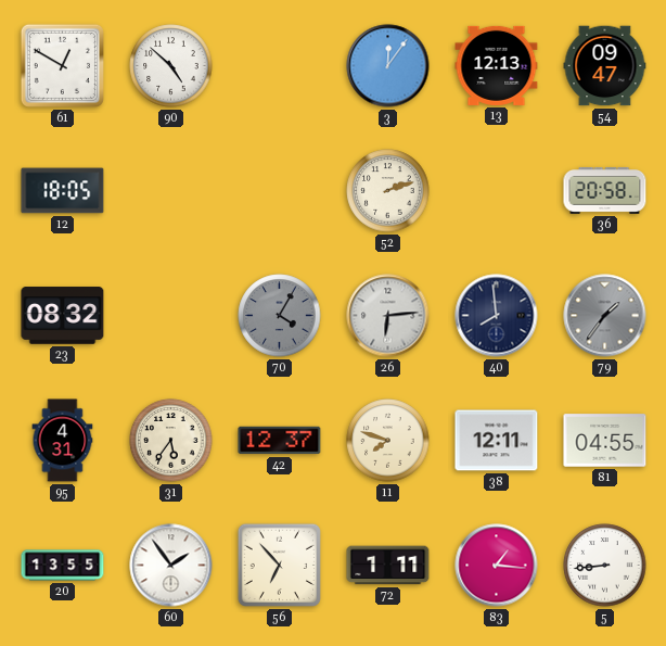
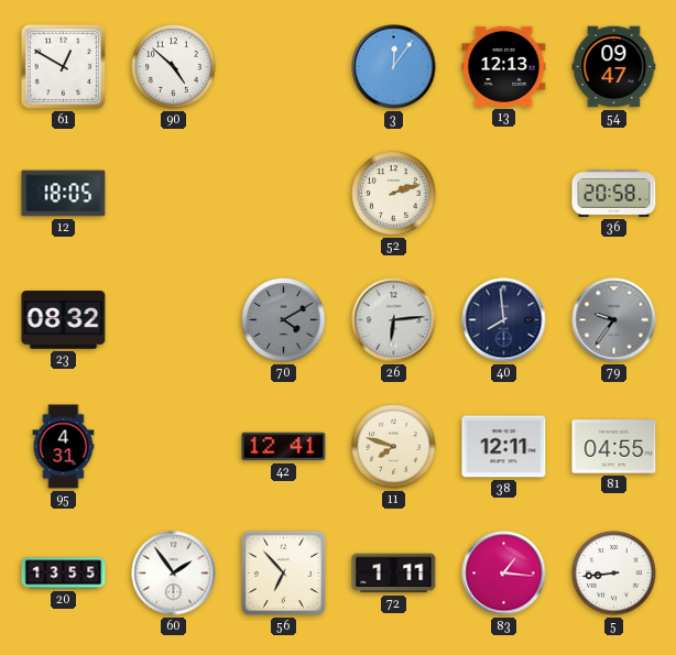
70: 4:05 -> 4:10
79: 1:36 -> 9:36
31: 5:36 -> none
42: 12:37 -> 12:41
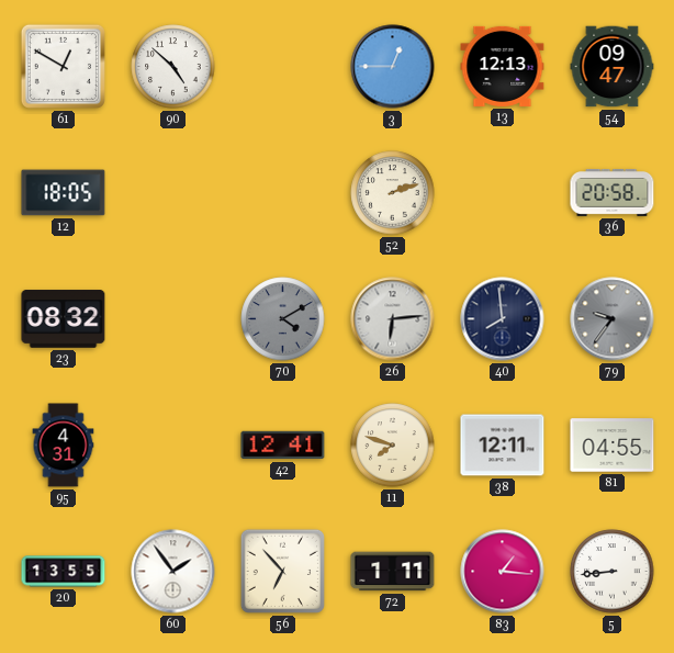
3: 12:06 -> 12:45
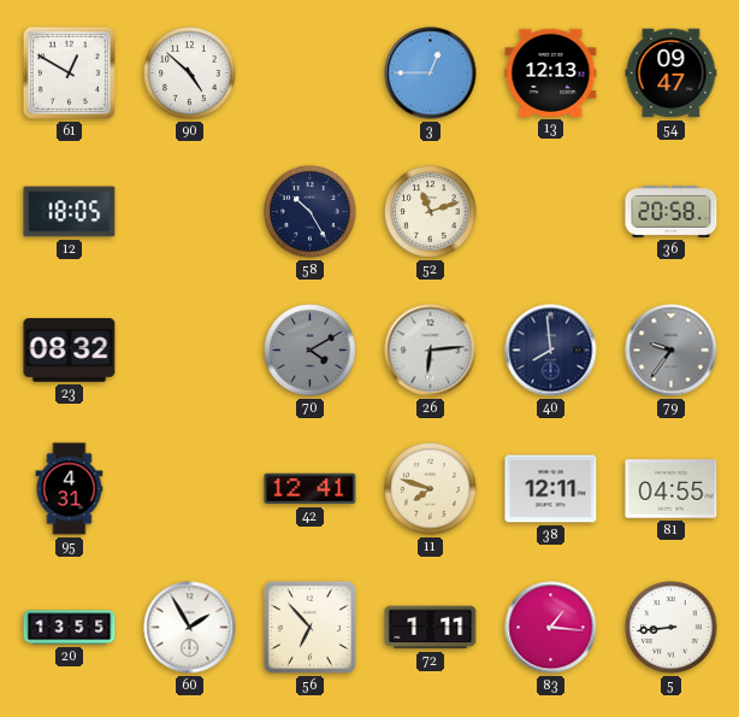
58: none -> 10:25
52: 2:12 -> 11:12
60: 1:54 -> 1:55
